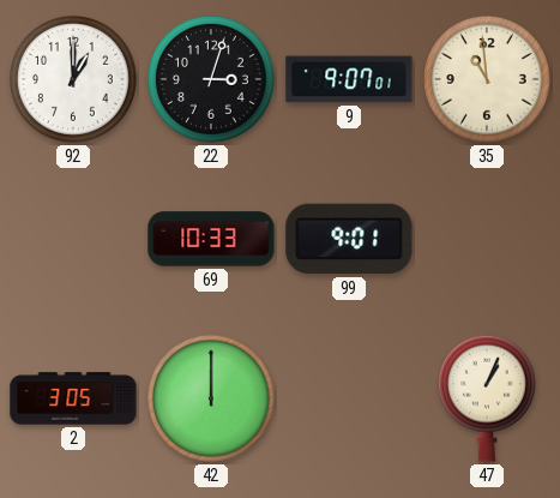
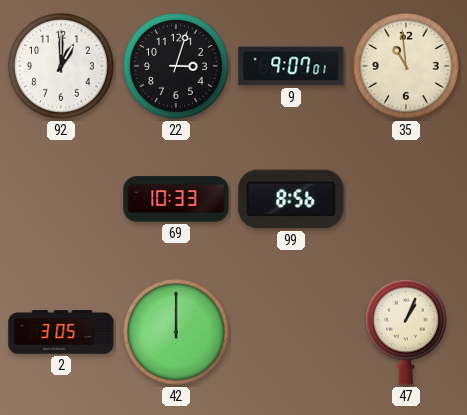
99: 9:01 -> 8:56
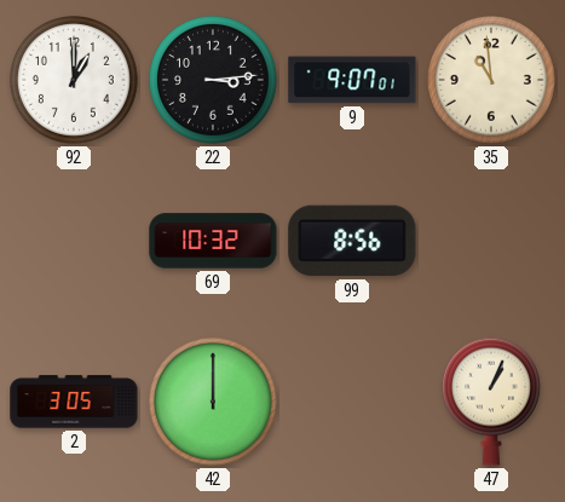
22: 3:03 -> 3:14
69: 10:33 -> 10:32
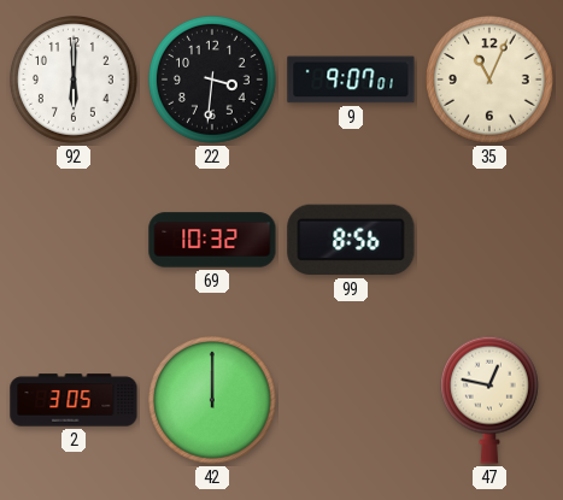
92: 1:00 -> 6:00
22: 3:14 -> 3:31
35: 10:59 -> 11:04
47: 1:04 -> 12:47
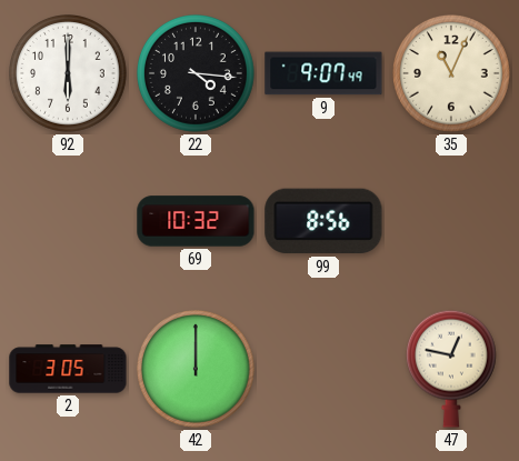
22: 3:31 -> 4:16
9: 9:07:01 -> 9:07:49
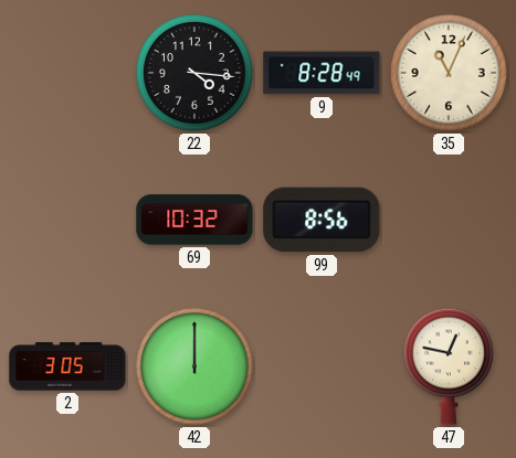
92: 6:00 -> none
9: 9:07 -> 8:28
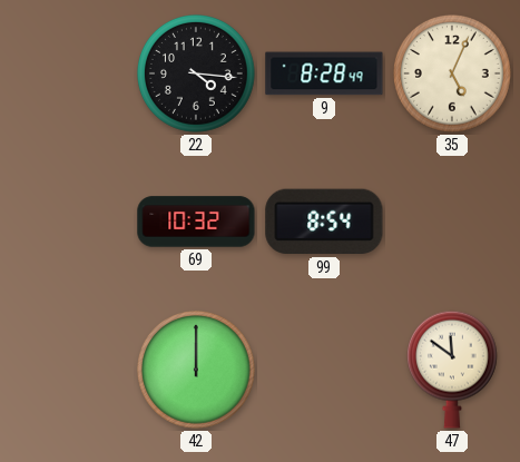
35: 11:04 -> 5:04
99: 8:56 -> 8:54
2: 3:05 -> none
47: 12:47 -> 11:51
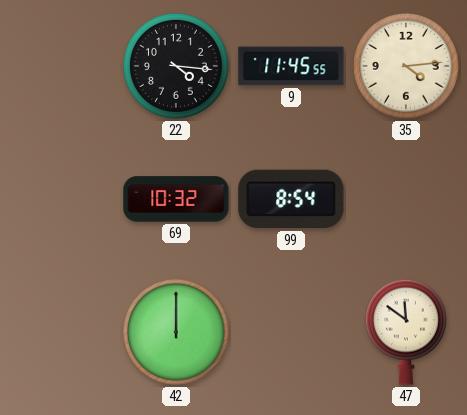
9: 8:28 -> 11:45
35: 5:04 -> 4:14
